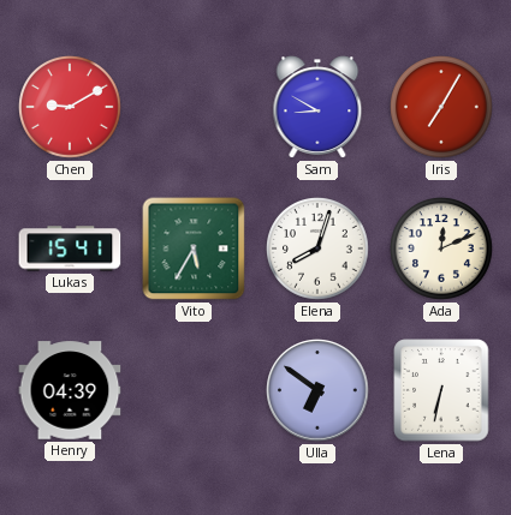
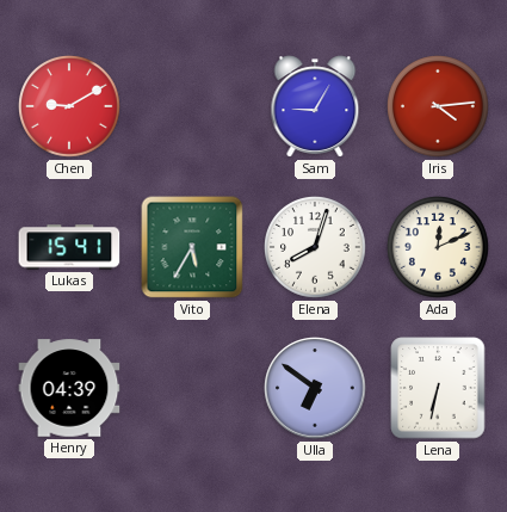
Sam: 8:50 -> 9:05
Iris: 7:05 -> 4:14
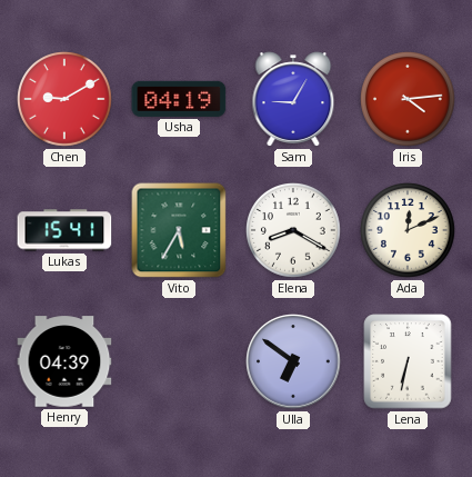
Usha: none -> 04:19
Elena: 8:03 -> 8:20
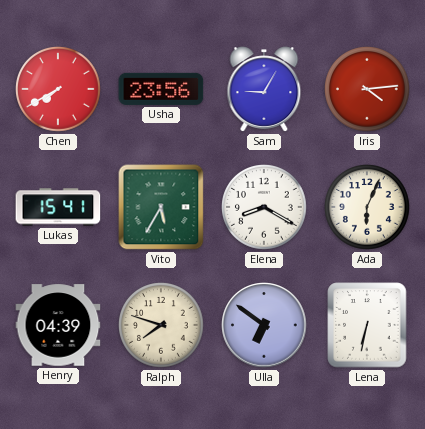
Chen: 9:10 -> 7:40
Usha: 04:19 -> 23:56
Ada: 12:11 -> 6:04
Ralph: none -> 7:48
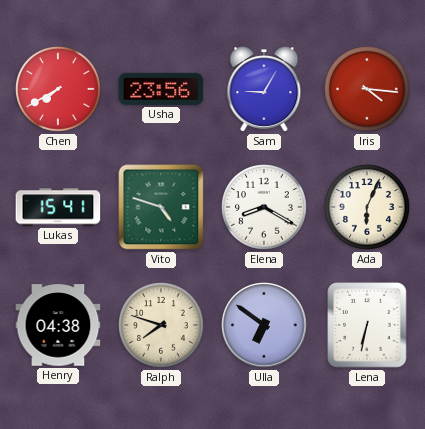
Iris: 4:14 -> 4:16
Vito: 5:35 -> 4:48
Henry: 04:39 -> 04:38
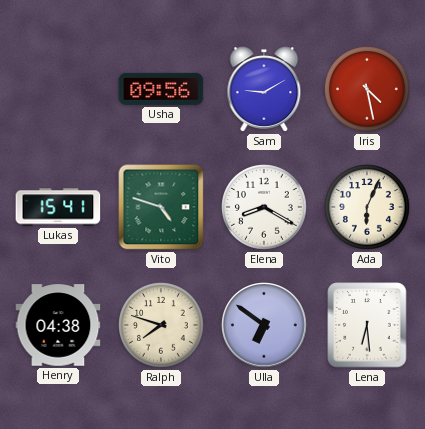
Chen: 7:40 -> none
Usha: 23:56 -> 09:56
Sam: 9:05 -> 9:10
Iris: 4:16 -> 4:28
Lena: 6:32 -> 6:29
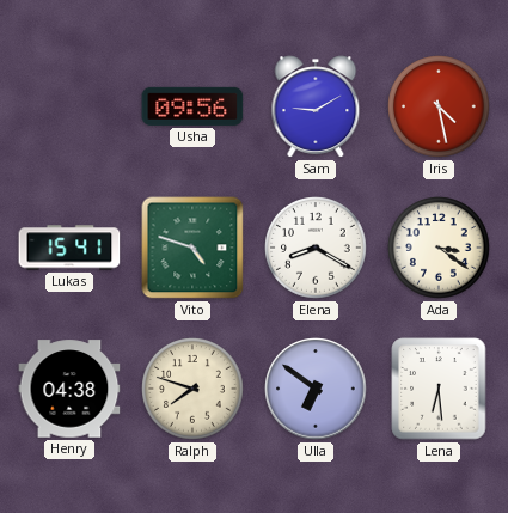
Ada: 6:04 -> 3:21
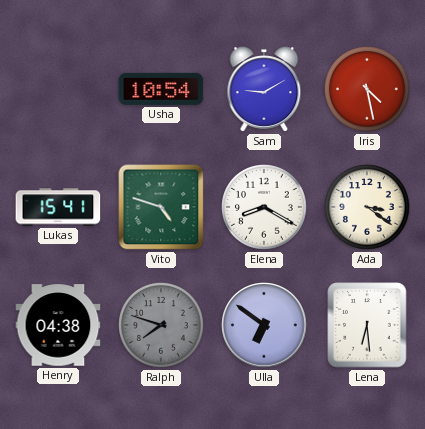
Usha: 09:56 -> 10:54
Ralph dial: cream -> grey
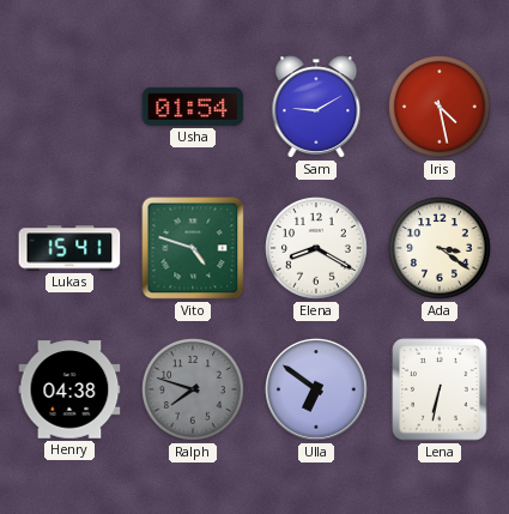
Usha: 10:54 -> 01:54
Lena: 6:29 -> 6:32
